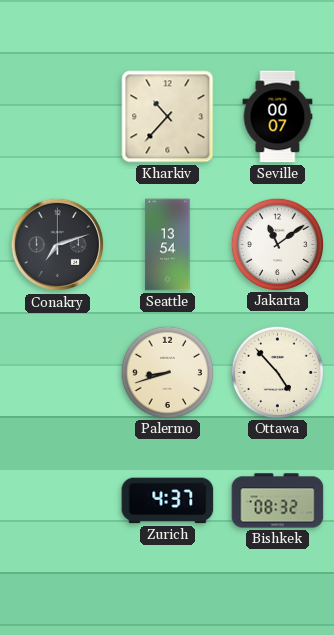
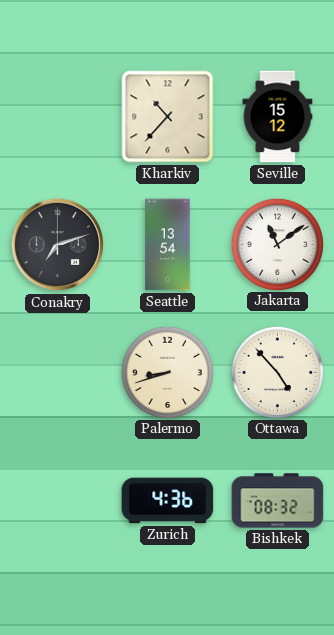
Seville: 00:07 -> 15:12
Zurich: 4:37 -> 4:36
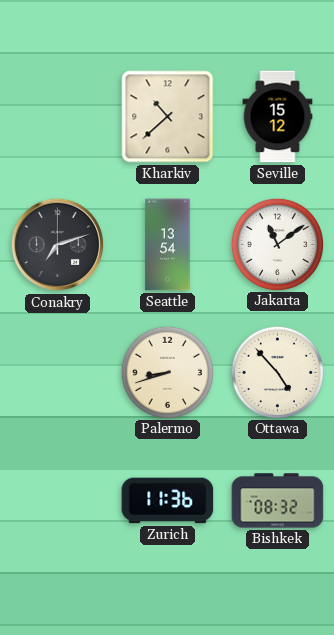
Kharkiv: 10:37 -> 10:38
Zurich: 4:36 -> 11:36
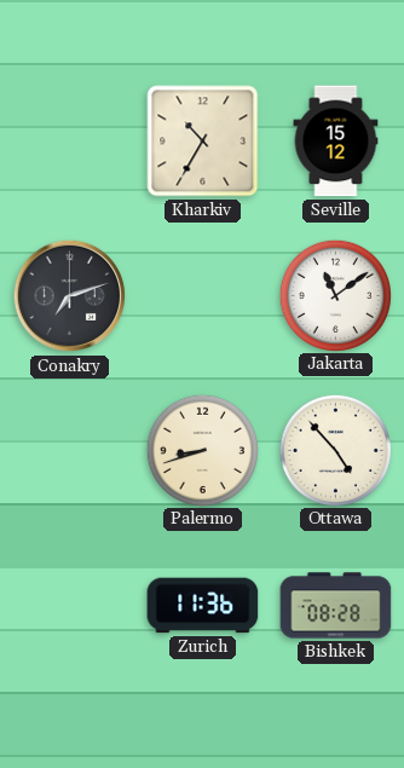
Kharkiv: 10:38 -> 10:35
Seattle: 13:54 -> none
Bishkek: 08:32 -> 08:28
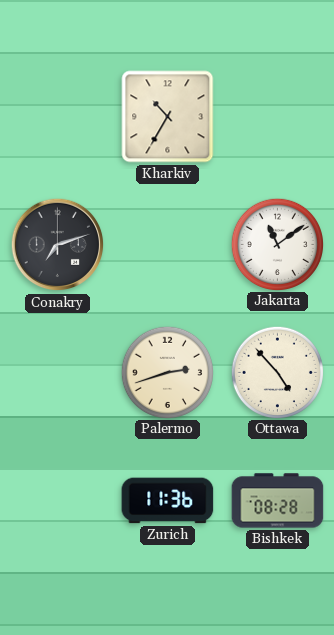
Seville: 15:12 -> none
Palermo: 8:42 -> 2:42
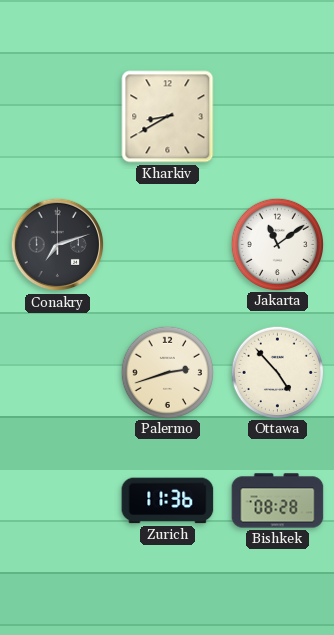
Kharkiv: 10:35 -> 8:40
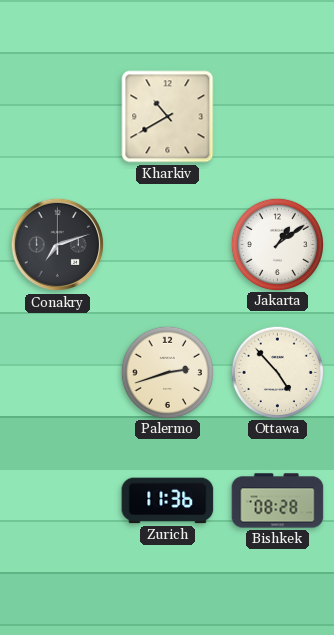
Kharkiv: 8:40 -> 10:40
Jakarta: 11:09 -> 1:09
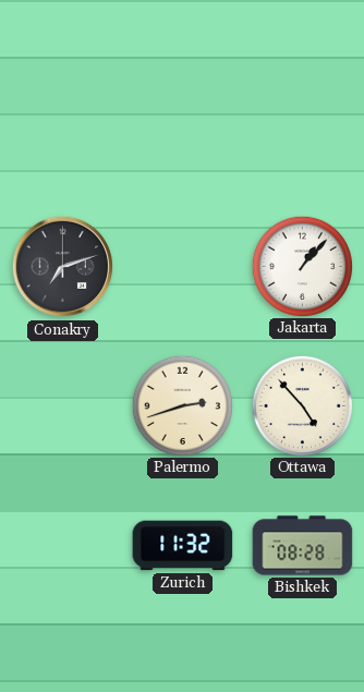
Kharkiv: 10:40 -> none
Jakarta: 1:09 -> 1:07
Zurich: 11:36 -> 11:32
